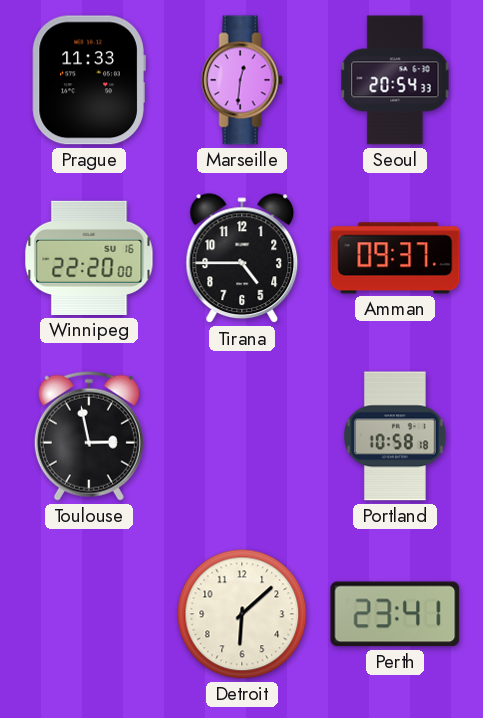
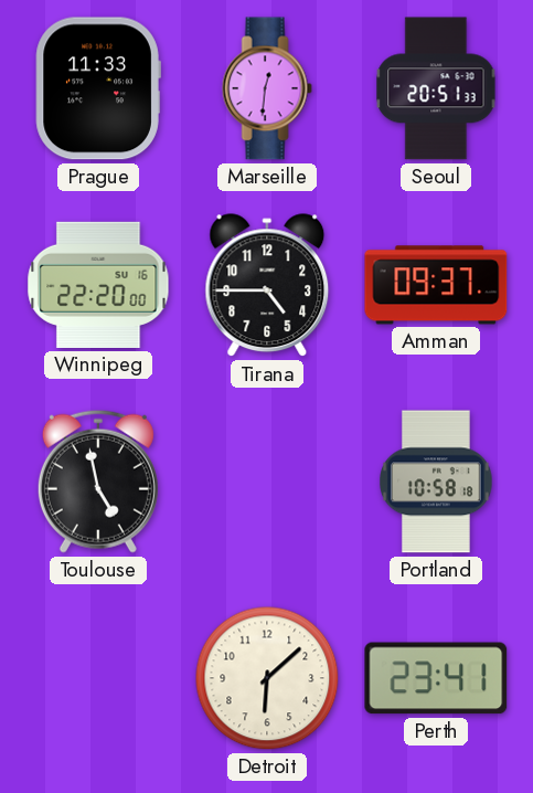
Seoul: 20:54 -> 20:51
Toulouse: 2:58 -> 4:58
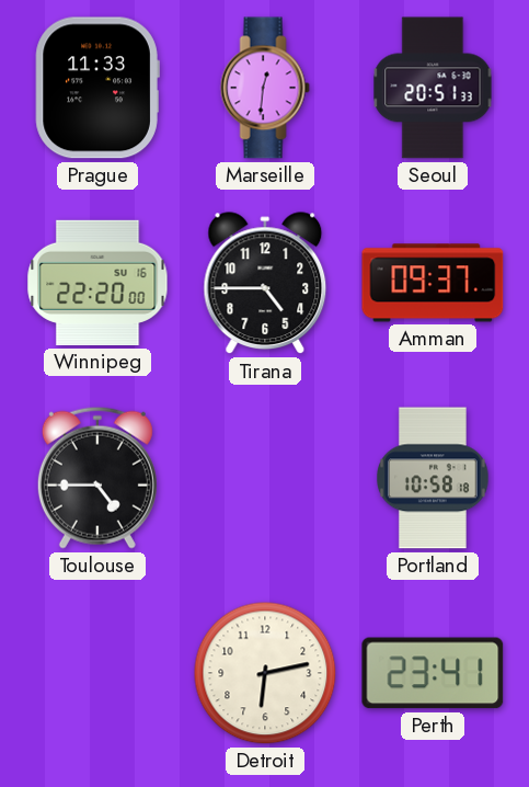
Toulouse: 4:58 -> 4:45
Detroit: 6:08 -> 6:13
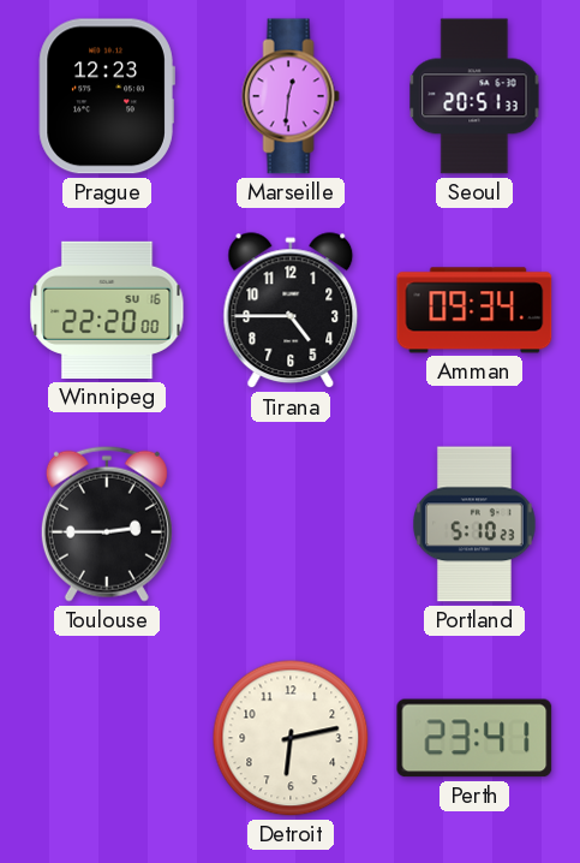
Prague: 11:33 -> 12:23
Amman: 09:37 -> 09:34
Toulouse: 4:45 -> 2:45
Portland: 10:58 -> 5:10
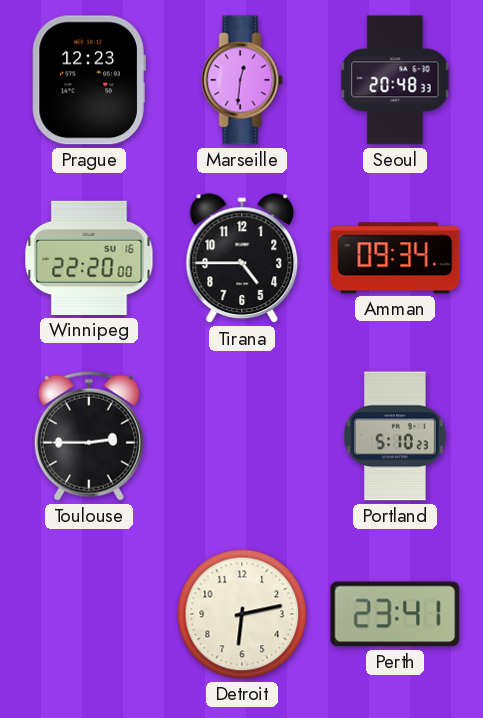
Seoul: 20:51 -> 20:48
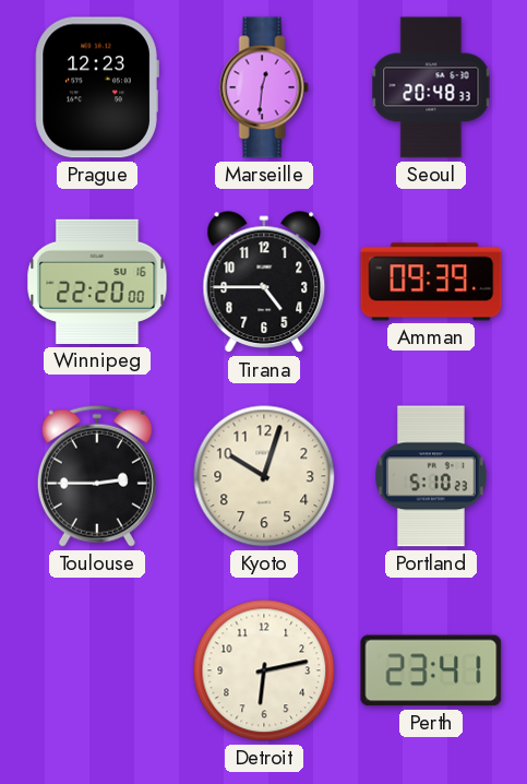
Amman: 09:34 -> 09:39
Kyoto: none -> 10:03
